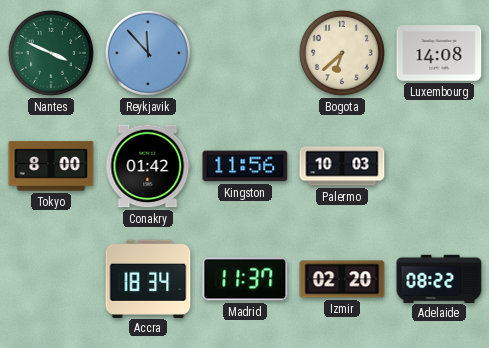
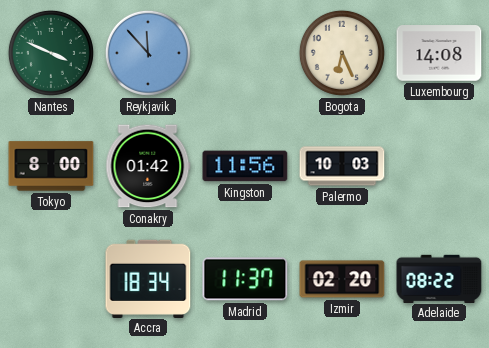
Bogota: 6:38 -> 6:26
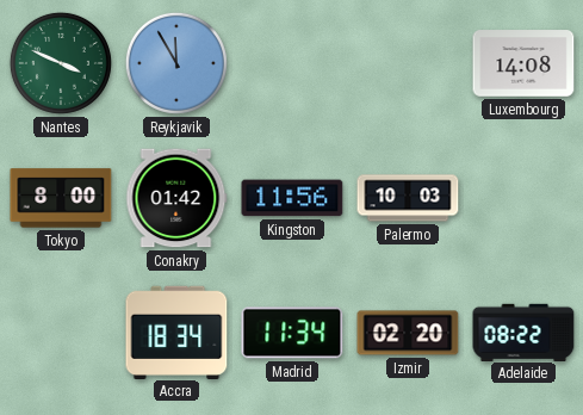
Reykjavik: 11:53 -> 11:55
Bogota: 6:26 -> none
Madrid: 11:37 -> 11:34
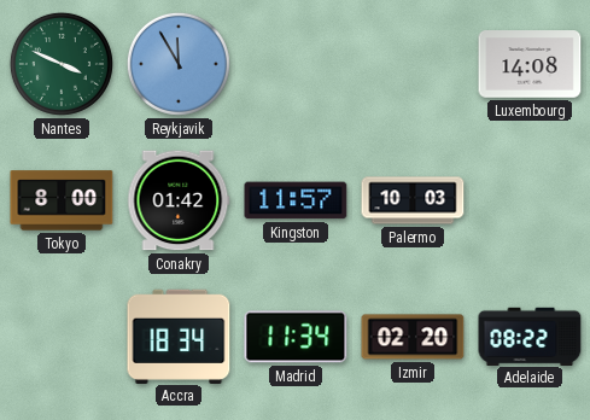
Kingston: 11:56 -> 11:57
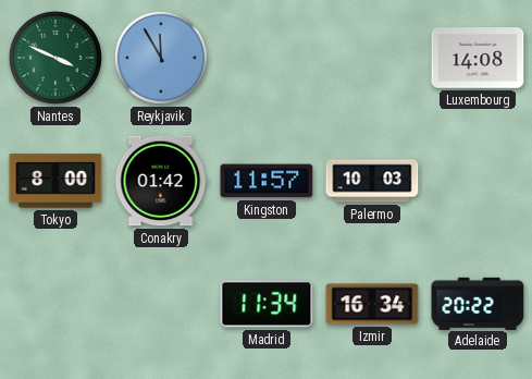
Accra: 18:34 -> none
Izmir: 02:20 -> 16:34
Adelaide: 08:22 -> 20:22
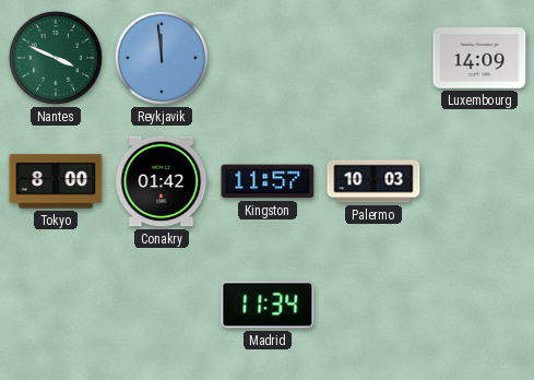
Reykjavik: 11:55 -> 11:59
Luxembourg: 14:08 -> 14:09
Izmir: 16:34 -> none
Adelaide: 20:22 -> none
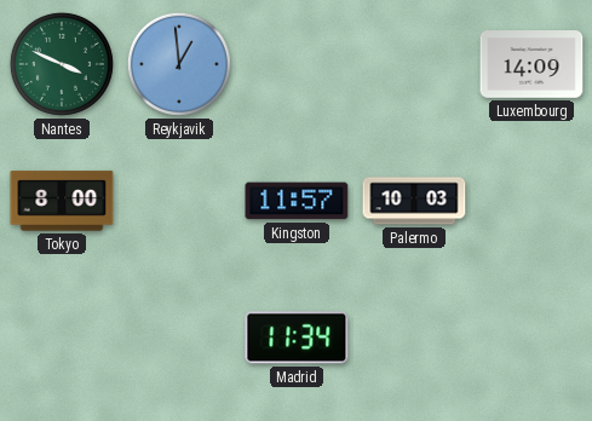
Reykjavik: 11:59 -> 12:59
Conakry: 01:42 -> none
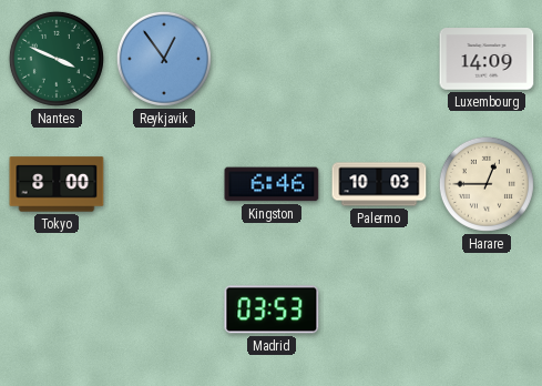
Reykjavik: 12:59 -> 12:54
Kingston: 11:57 -> 6:46
Harare: none -> 12:45
Madrid: 11:34 -> 03:53
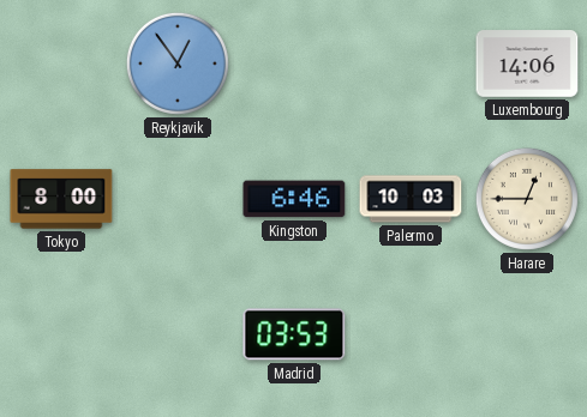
Nantes: 3:49 -> none
Luxembourg: 14:09 -> 14:06
